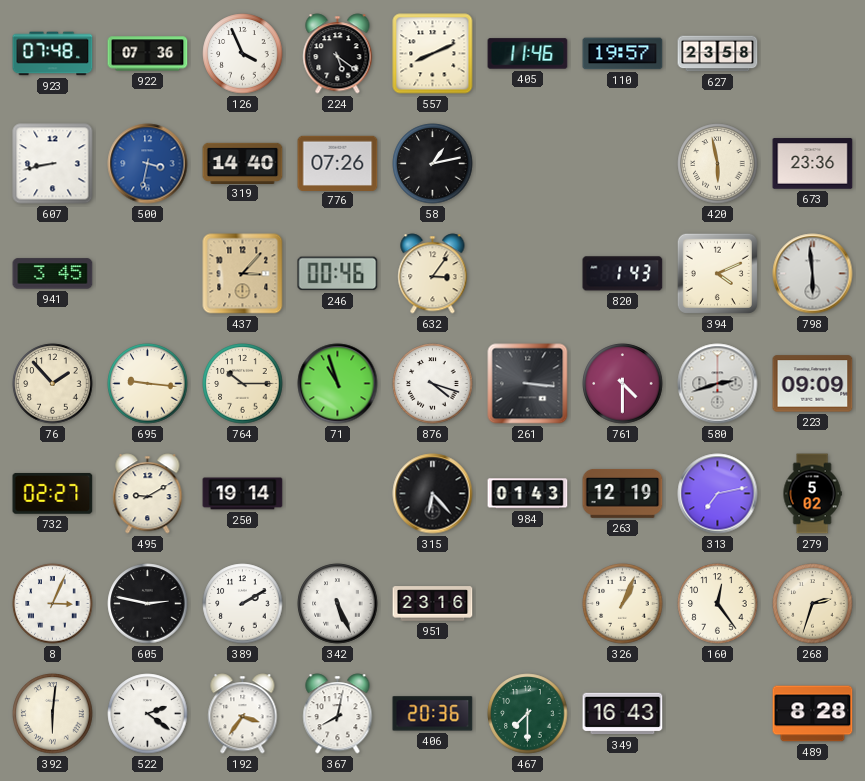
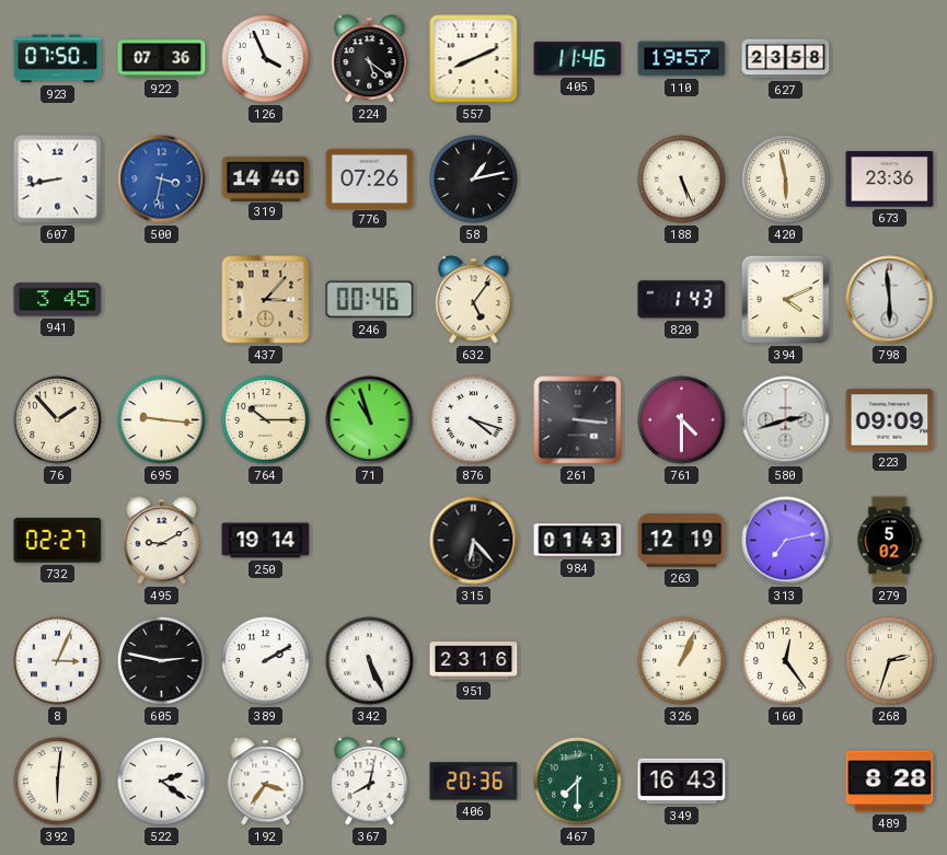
923: 07:48 -> 07:50
188: none -> 5:26
632: 3:06 -> 5:06
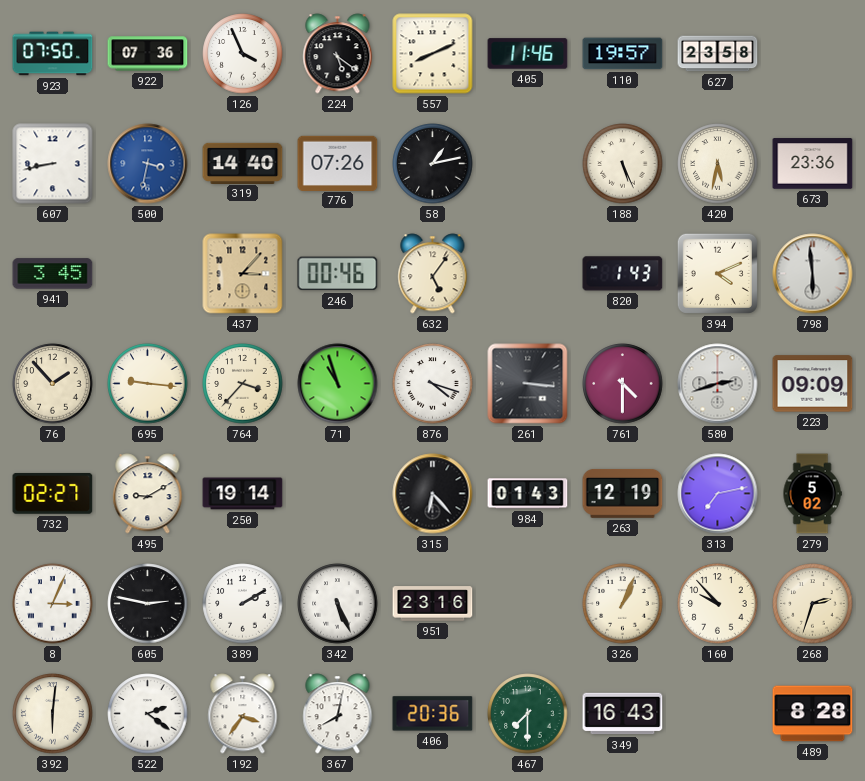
420: 5:58 -> 5:32
764: 10:15 -> 3:37
160: 12:24 -> 9:53
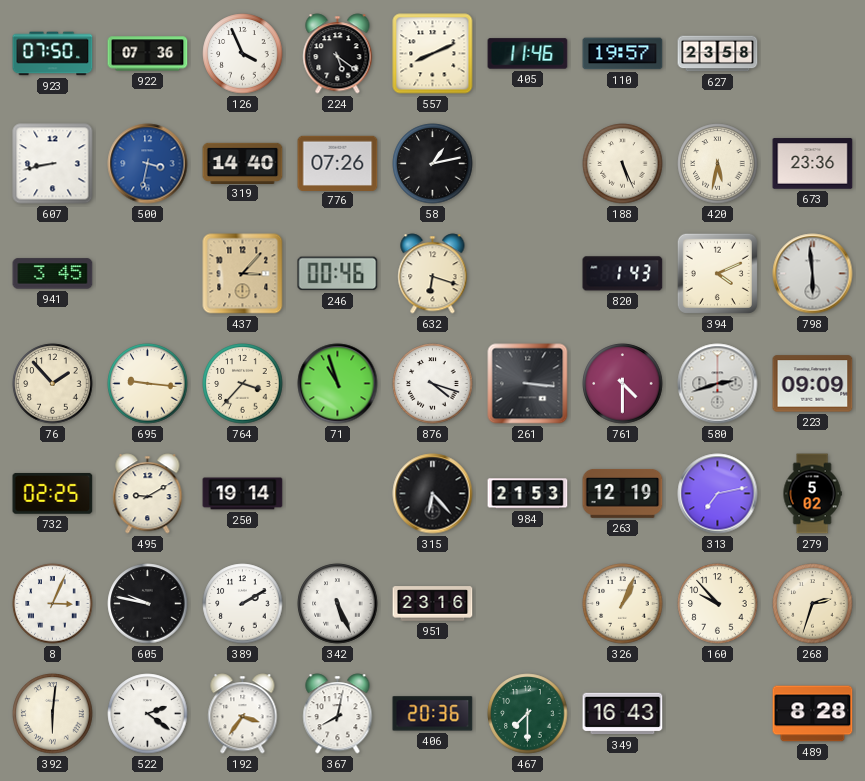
632: 5:06 -> 6:18
732: 02:27 -> 02:25
984: 01:43 -> 21:53
605: 2:47 -> 9:47
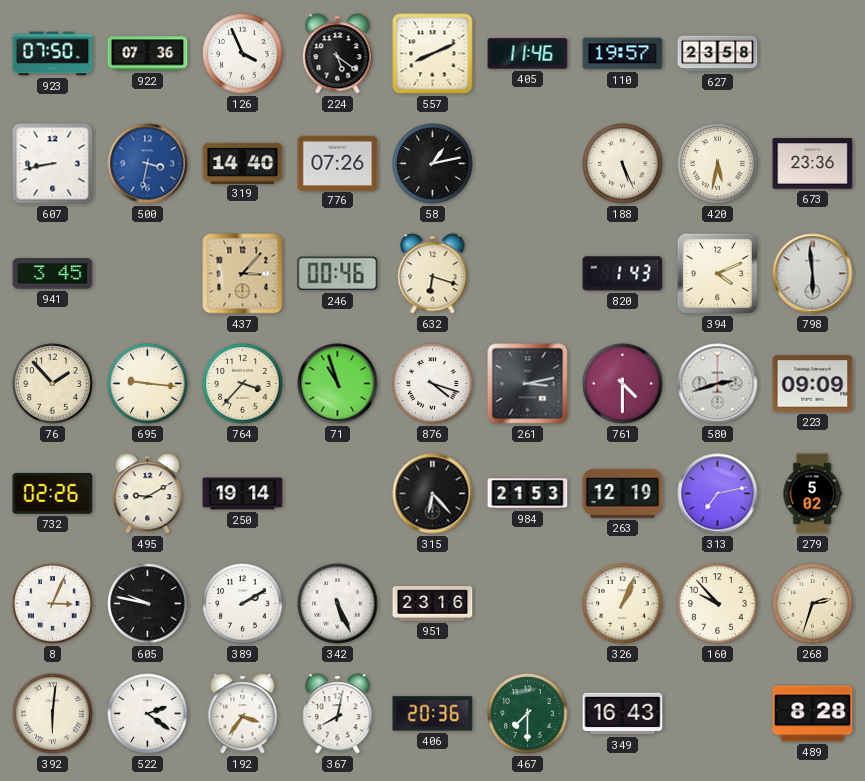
261: 3:16 -> 3:13
732: 02:25 -> 02:26
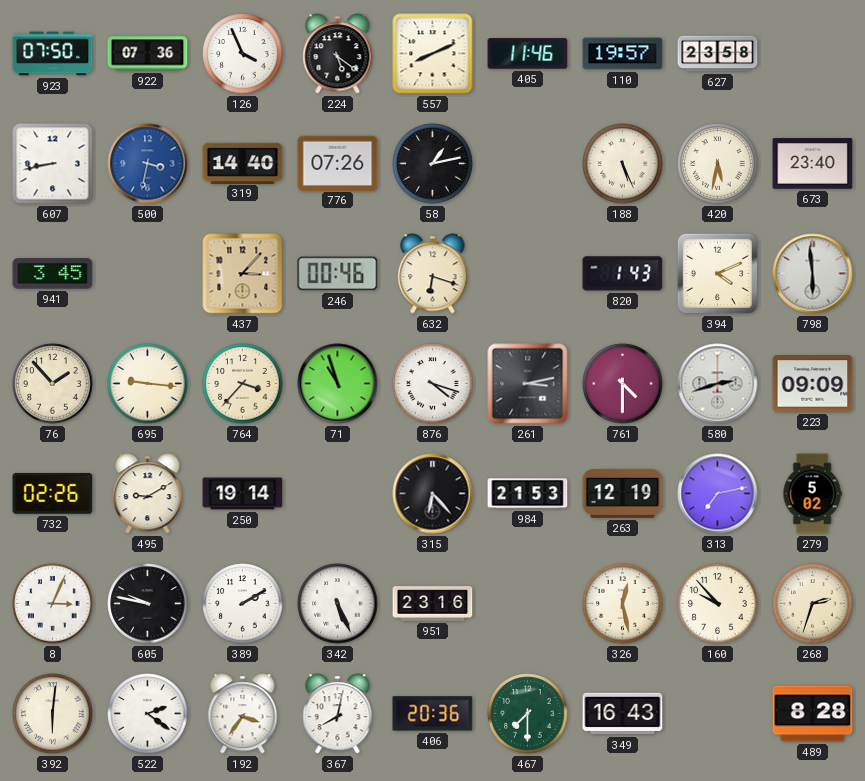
673: 23:36 -> 23:40
326: 1:04 -> 12:28
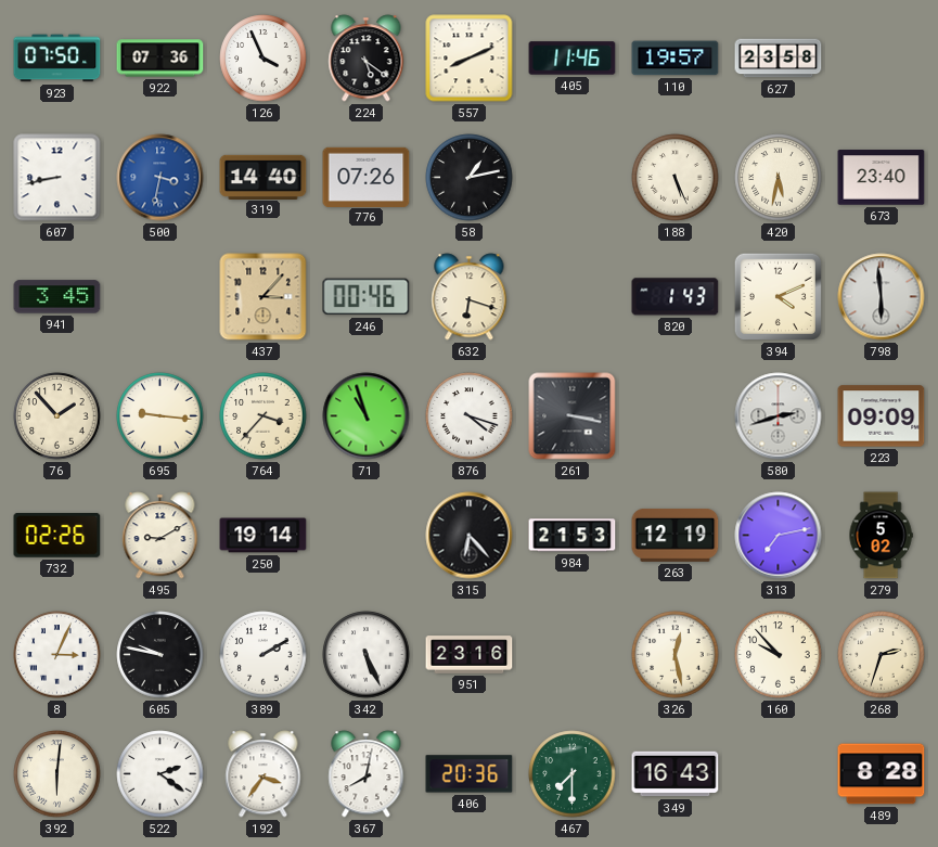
261: 3:13 -> 3:17
761: 4:30 -> none
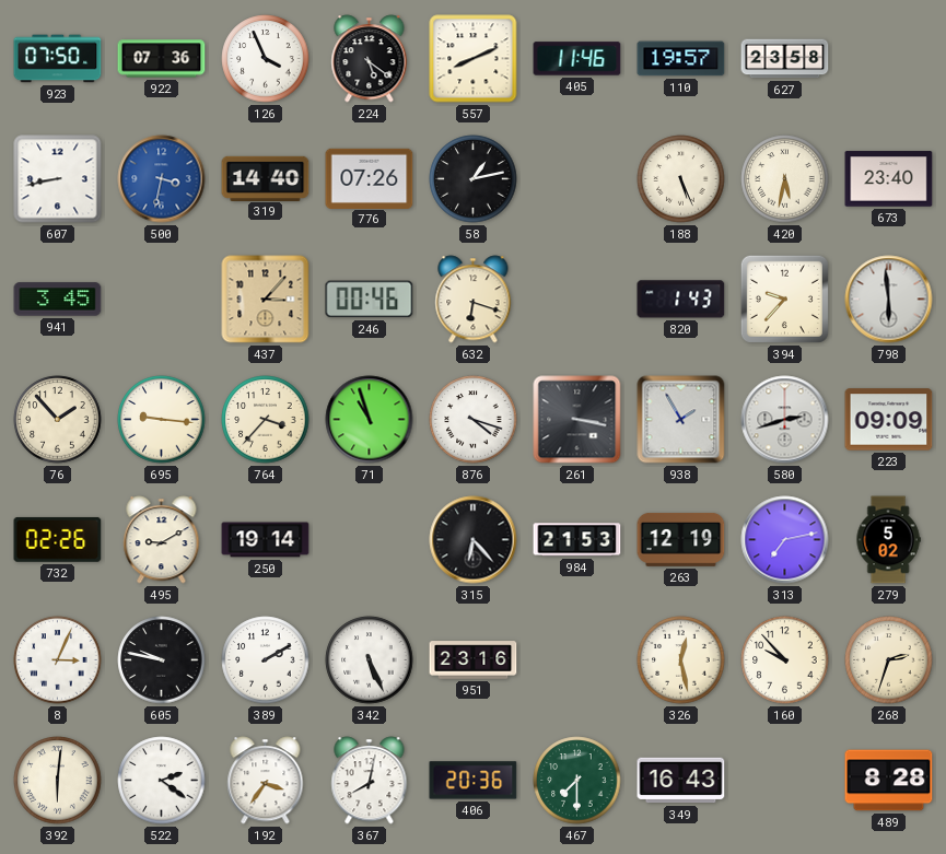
394: 4:11 -> 9:37
938: none -> 1:55
